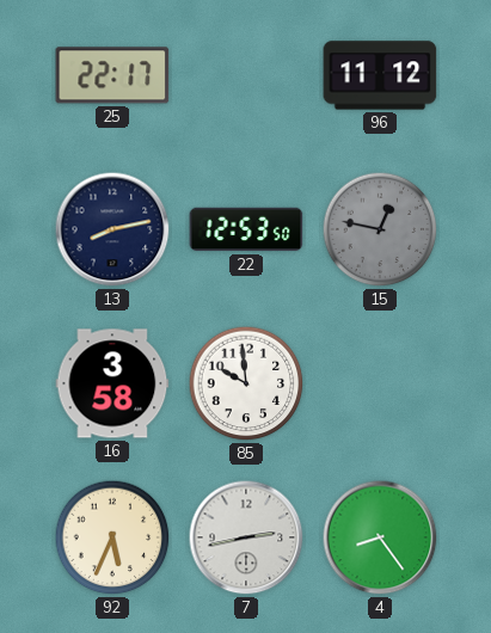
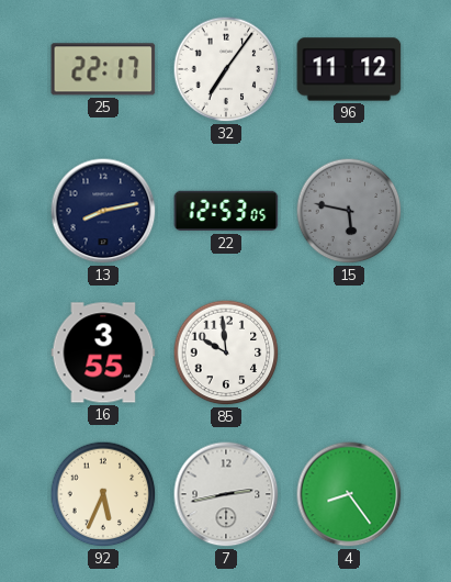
32: none -> 7:06
22: 12:53:50 -> 12:53:05
15: 12:47 -> 5:47
16: 3:58 -> 3:55
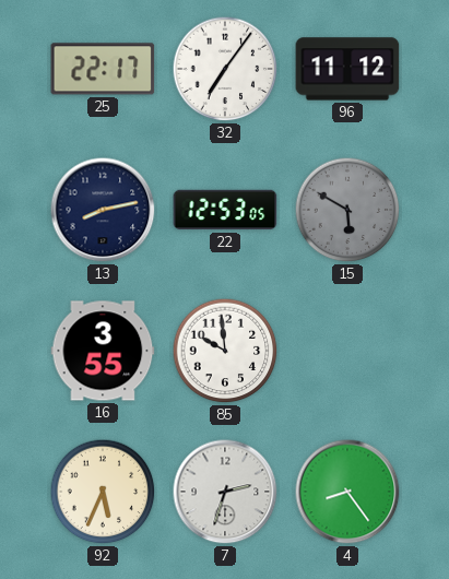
15: 5:47 -> 5:50
7: 2:43 -> 2:33
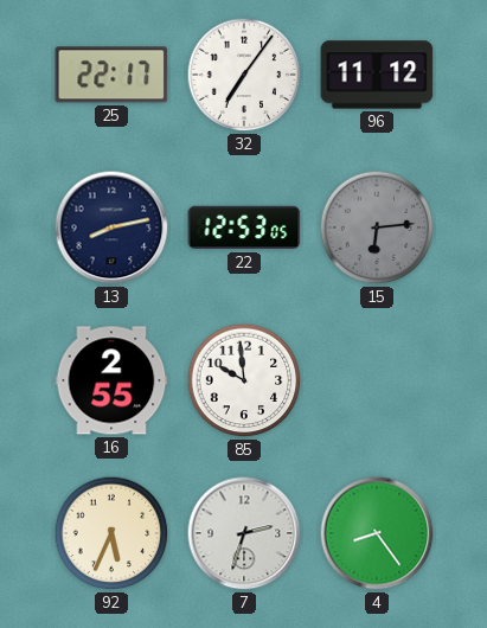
15: 5:50 -> 6:14
16: 3:55 -> 2:55
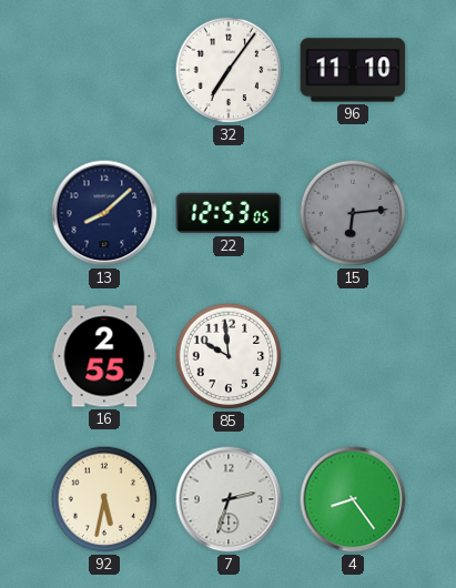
25: 22:17 -> none
96: 11:12 -> 11:10
13: 8:13 -> 8:08
92: 5:34 -> 5:32
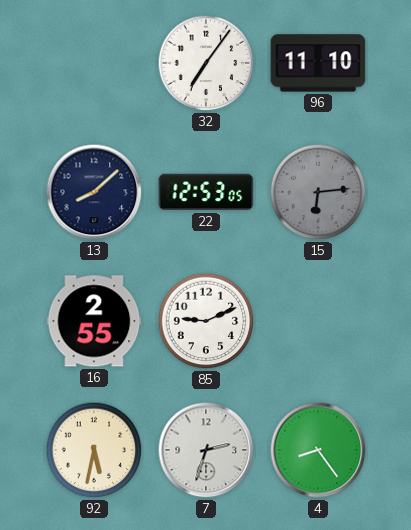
85: 9:59 -> 9:11
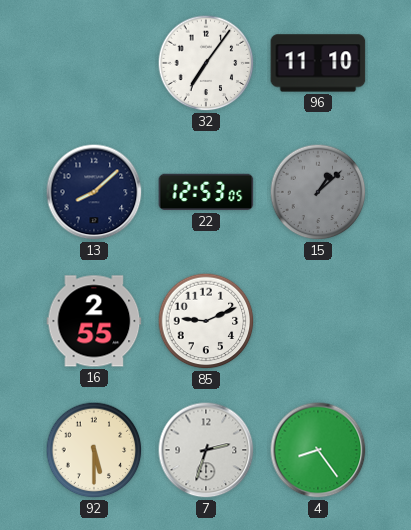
15: 6:14 -> 1:08
92: 5:32 -> 5:30
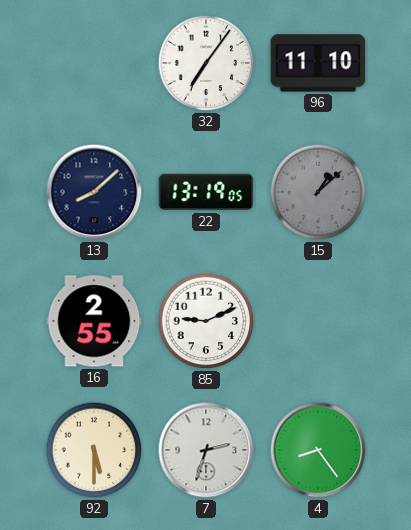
22: 12:53 -> 13:19
